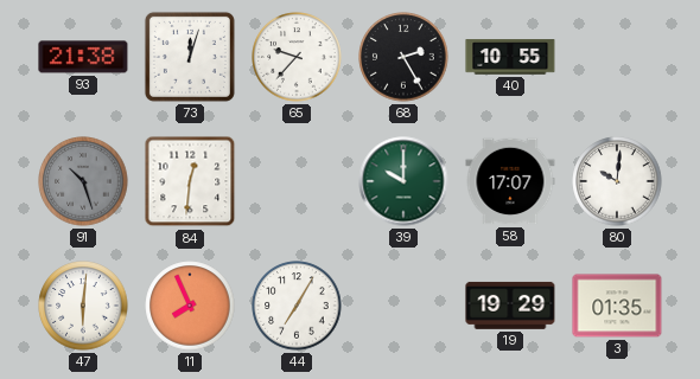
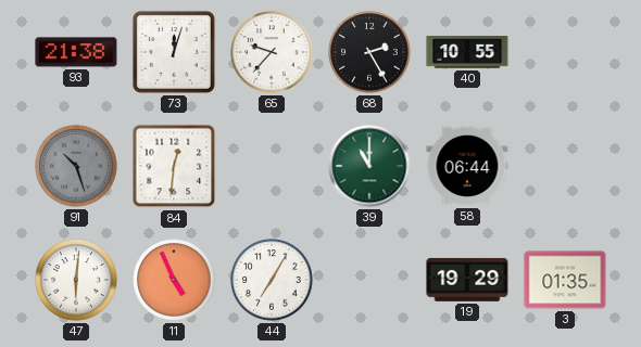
39: 10:00 -> 11:00
58: 17:07 -> 06:44
80: 10:01 -> none
11: 7:56 -> 4:56
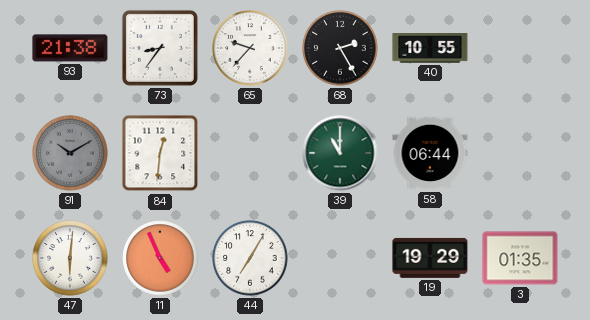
73: 12:03 -> 8:36
91: 10:27 -> 10:10
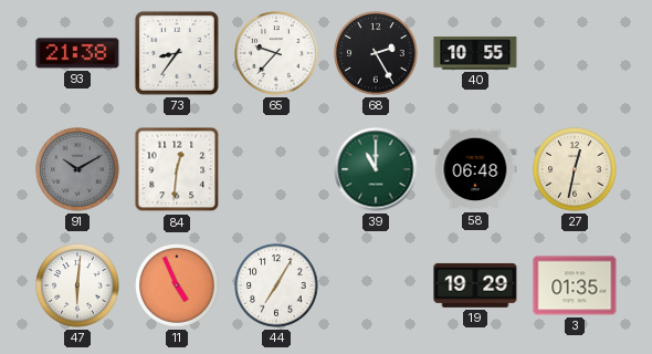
58: 06:44 -> 06:48
27: none -> 12:32
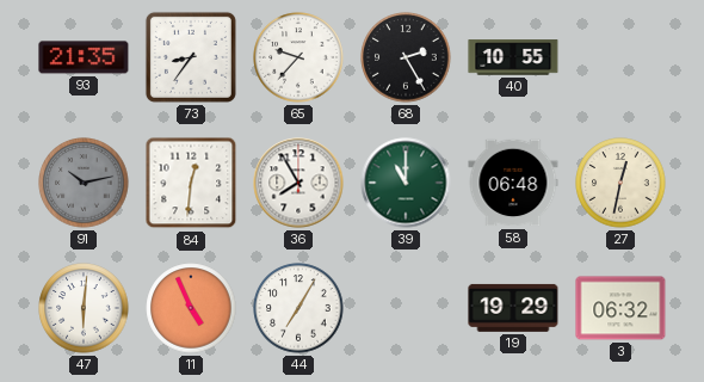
93: 21:38 -> 21:35
91: 10:10 -> 10:13
36: none -> 7:55
3: 01:35 -> 06:32
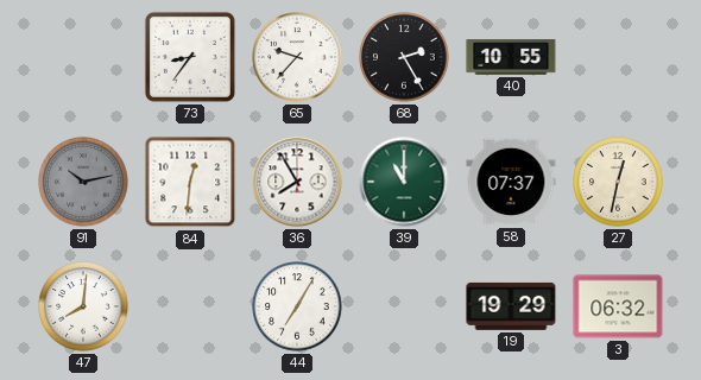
93: 21:35 -> none
58: 06:48 -> 07:37
47: 6:01 -> 8:01
11: 4:56 -> none
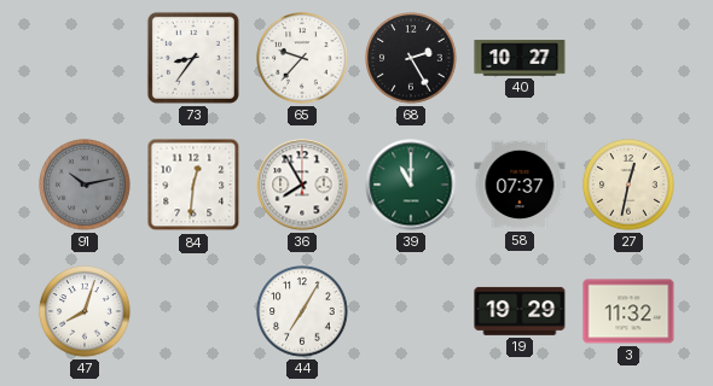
40: 10:55 -> 10:27
47: 8:01 -> 8:03
3: 06:32 -> 11:32
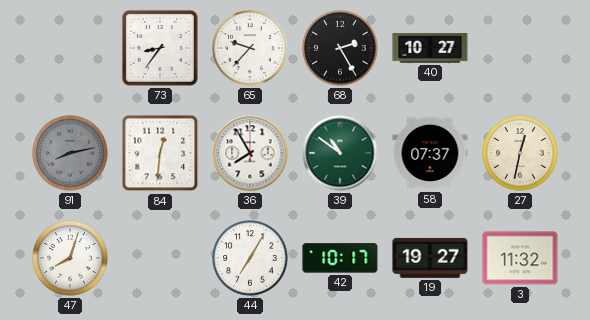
91: 10:13 -> 8:13
39: 11:00 -> 10:51
42: none -> 10:17
19: 19:29 -> 19:27
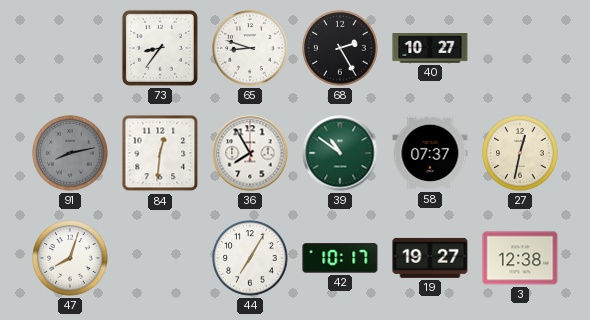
65: 9:37 -> 8:48
3: 11:32 -> 12:38
